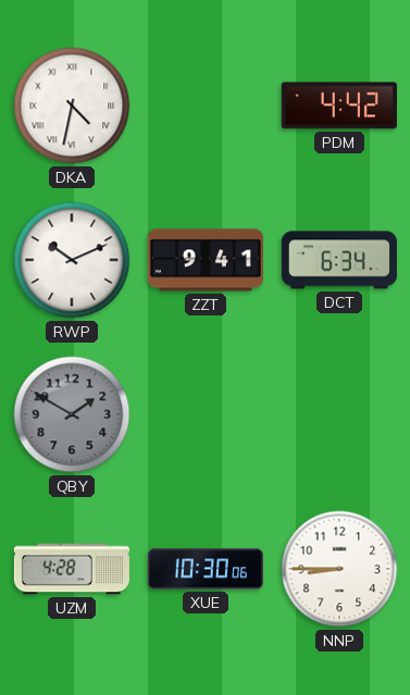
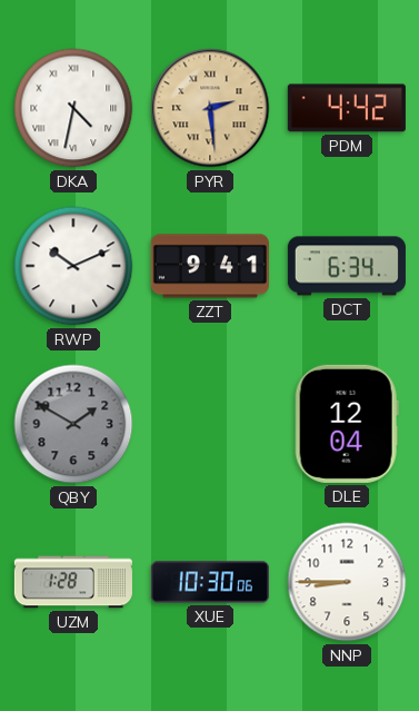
PYR: none -> 2:29
DLE: none -> 12:04
UZM: 4:28 -> 1:28
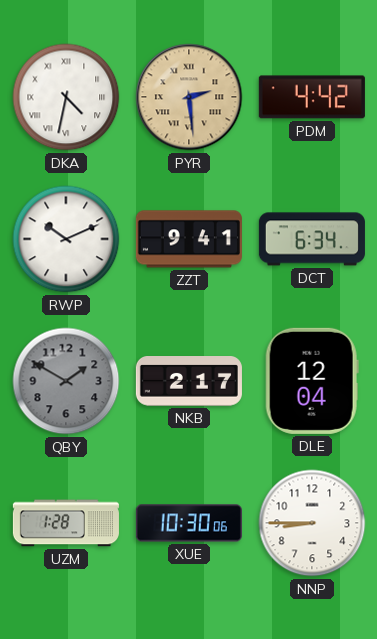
NKB: none -> 2:17
